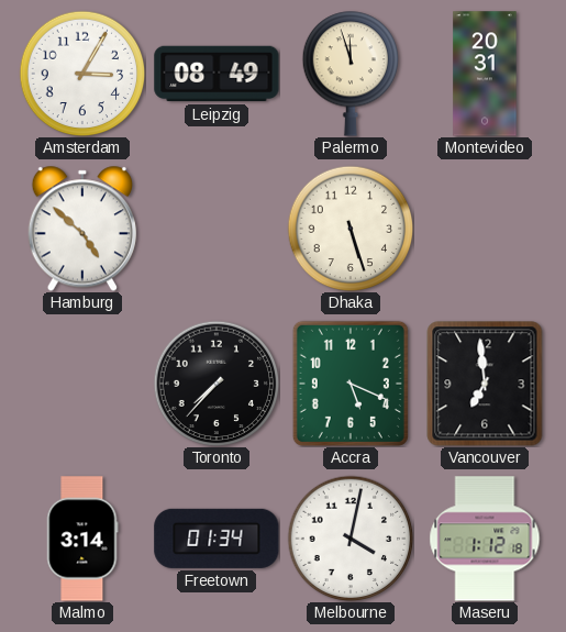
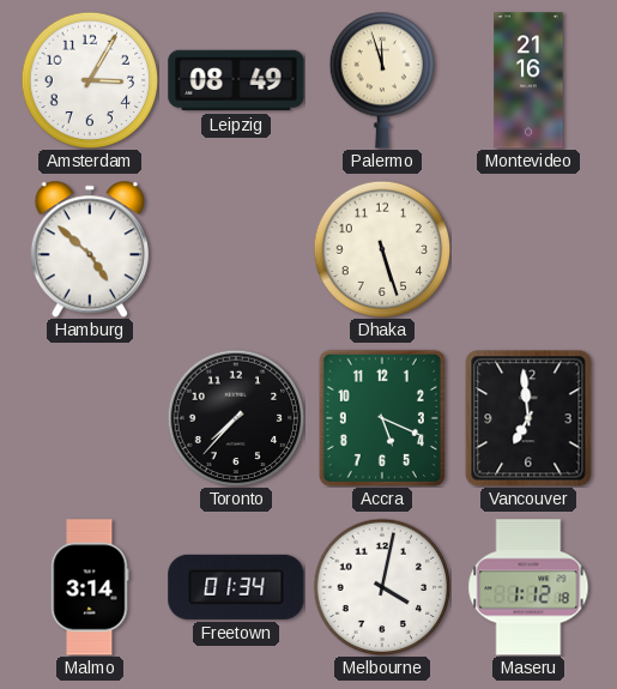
Montevideo: 20:31 -> 21:16
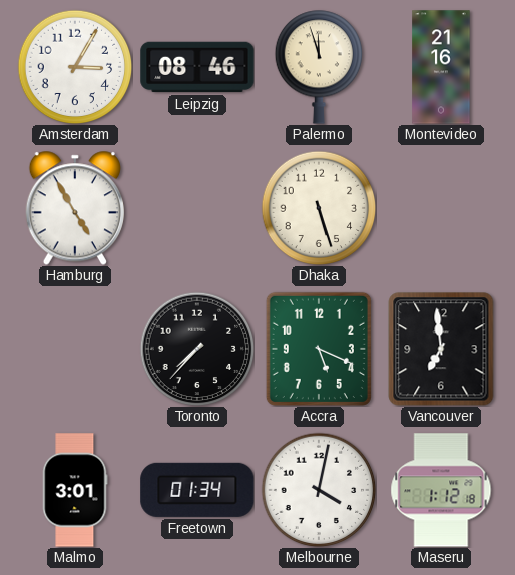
Leipzig: 08:49 -> 08:46
Hamburg: 4:52 -> 4:55
Malmo: 3:14 -> 3:01
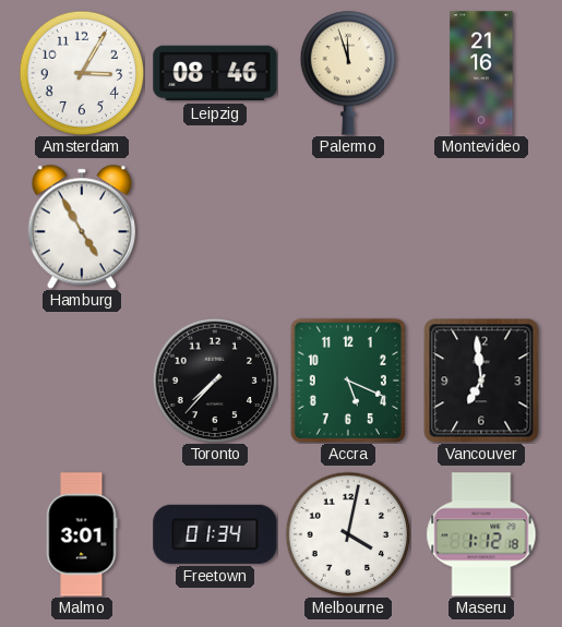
Dhaka: 5:27 -> none
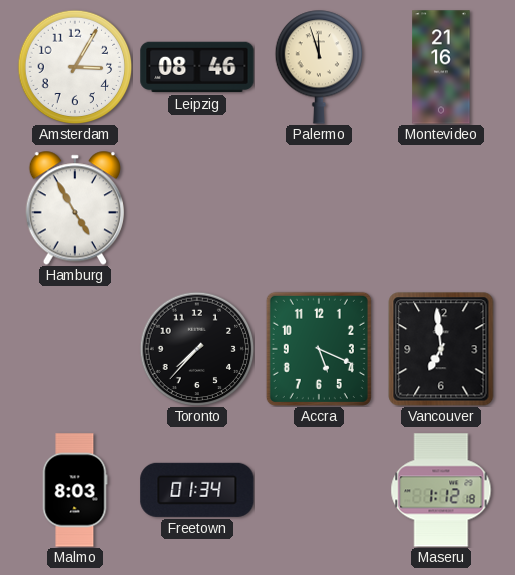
Malmo: 3:01 -> 8:03
Melbourne: 4:02 -> none
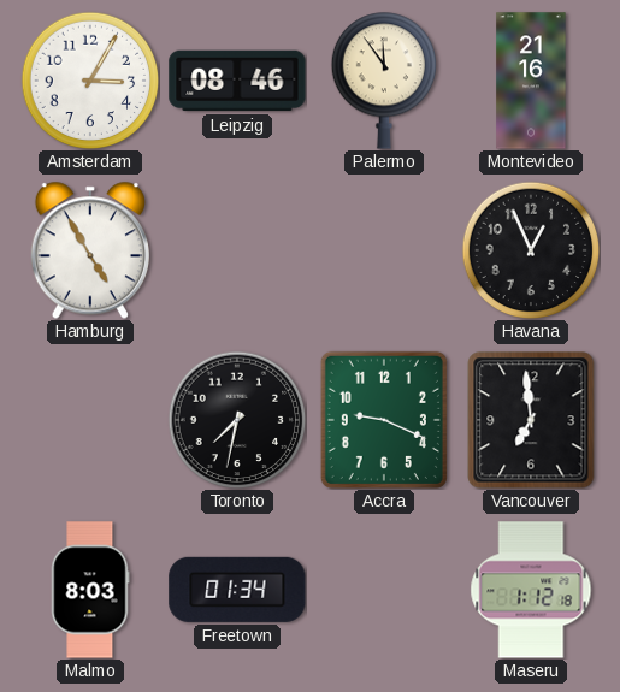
Palermo: 11:57 -> 11:54
Havana: none -> 12:56
Toronto: 7:37 -> 7:32
Accra: 5:19 -> 9:19
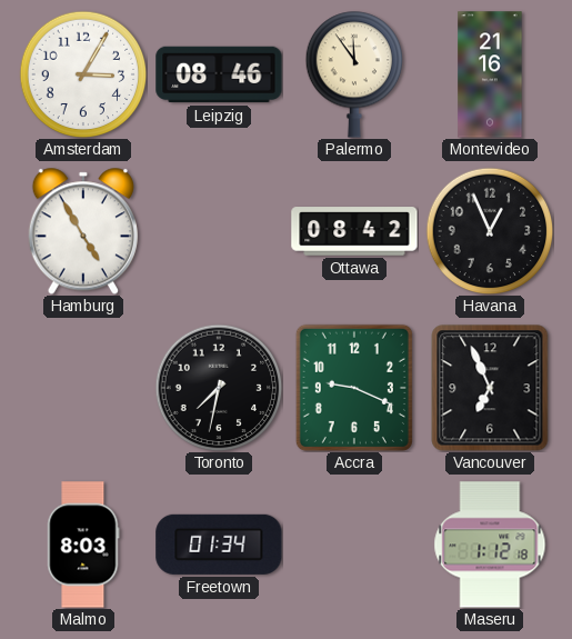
Ottawa: none -> 08:42
Vancouver: 6:59 -> 6:56
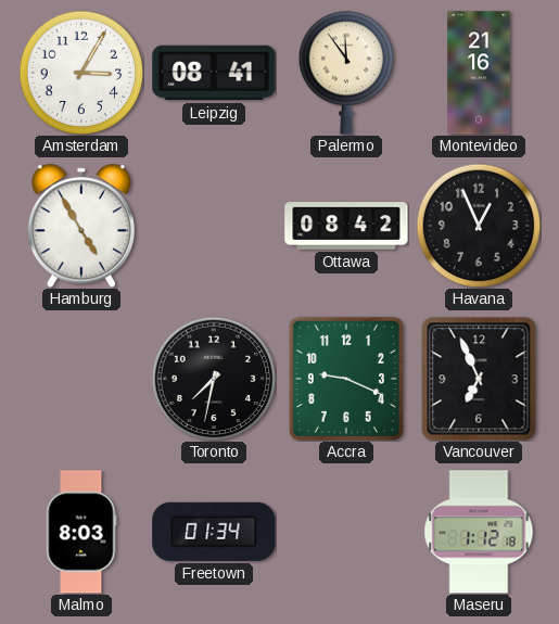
Leipzig: 08:46 -> 08:41
